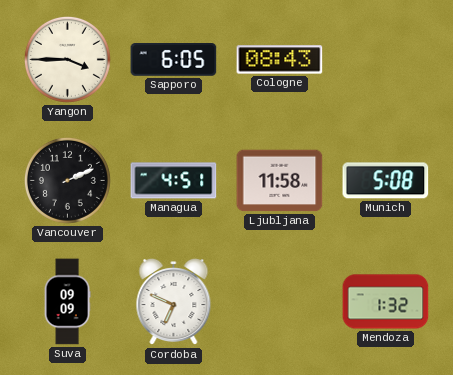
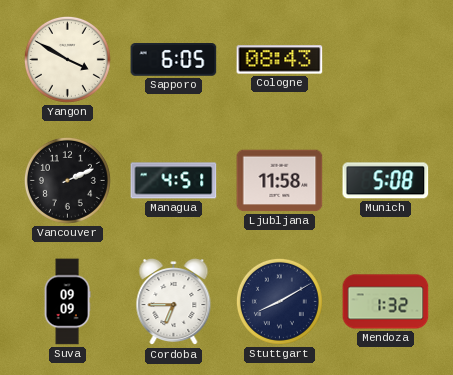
Yangon: 3:45 -> 3:50
Cordoba: 6:49 -> 6:45
Stuttgart: none -> 8:10
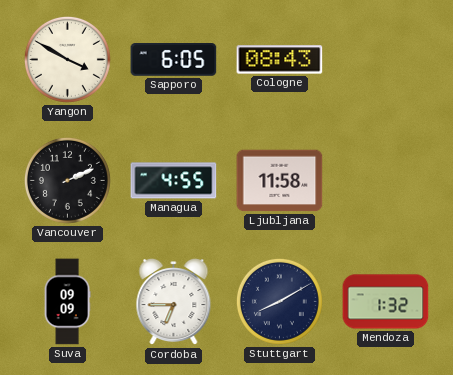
Managua: 4:51 -> 4:55
Munich: 5:08 -> none
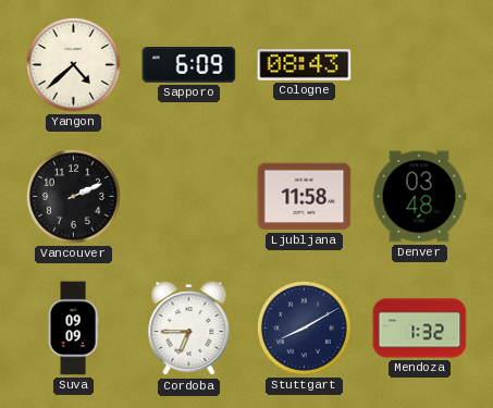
Yangon: 3:50 -> 4:38
Sapporo: 6:05 -> 6:09
Managua: 4:55 -> none
Denver: none -> 03:48
